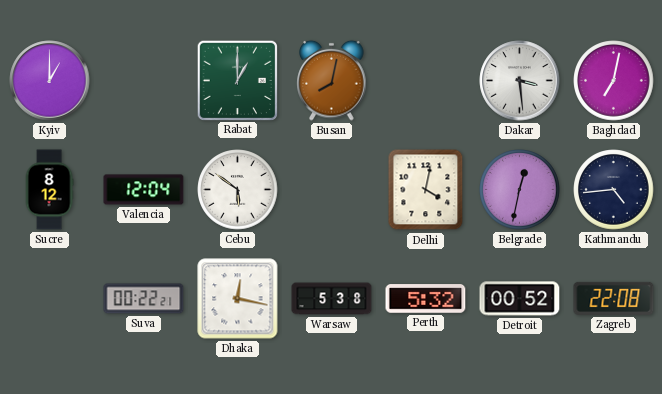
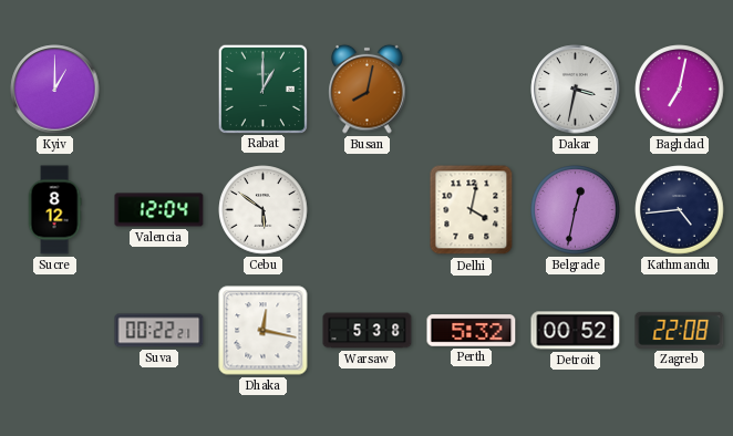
Dakar: 3:29 -> 3:32
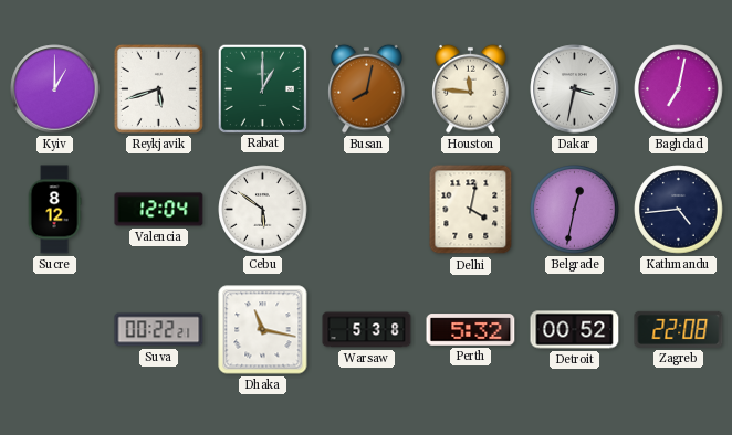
Reykjavik: none -> 5:42
Houston: none -> 11:46
Dhaka: 12:17 -> 11:17
